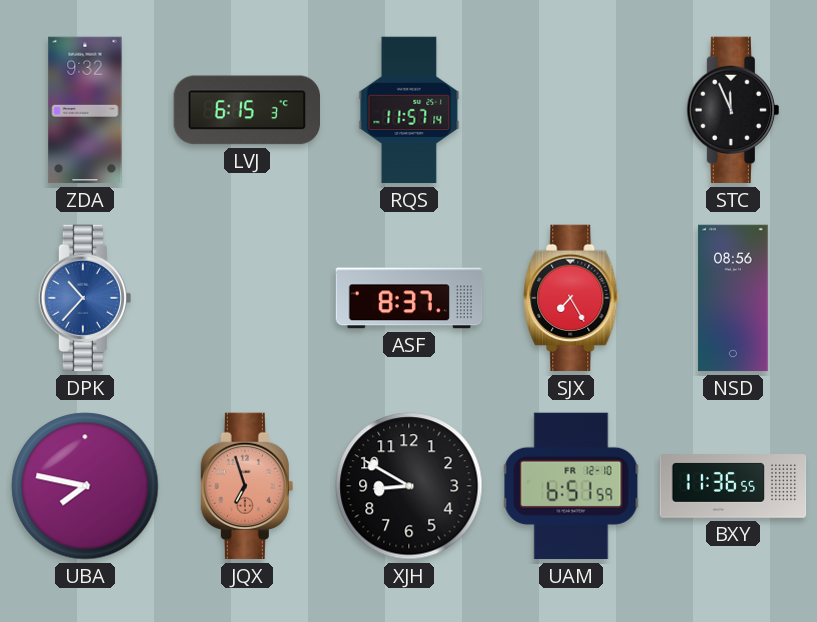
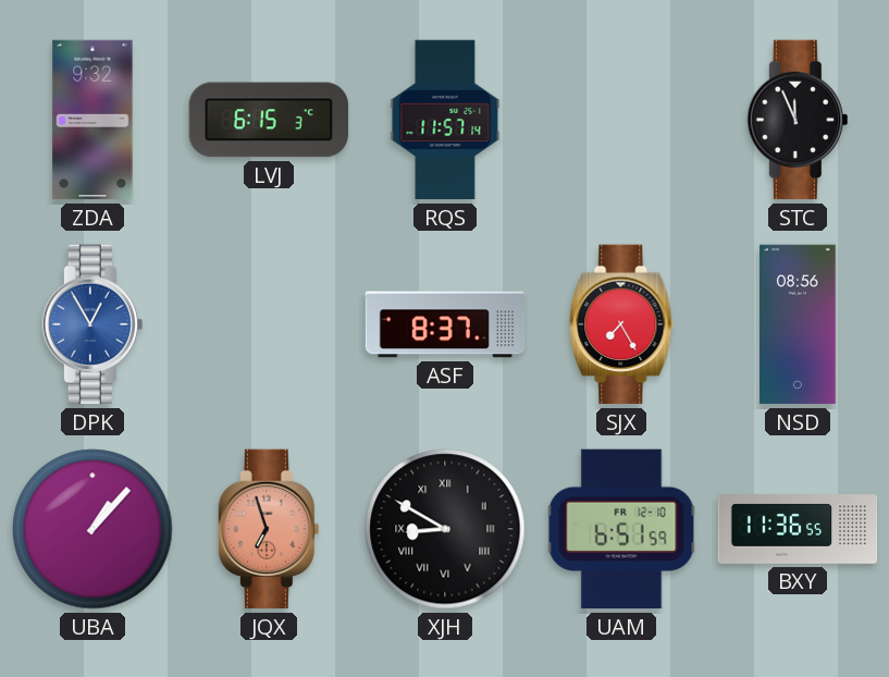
DPK: 10:37 -> 12:55
UBA: 7:47 -> 1:07
XJH numerals: Arabic -> Roman
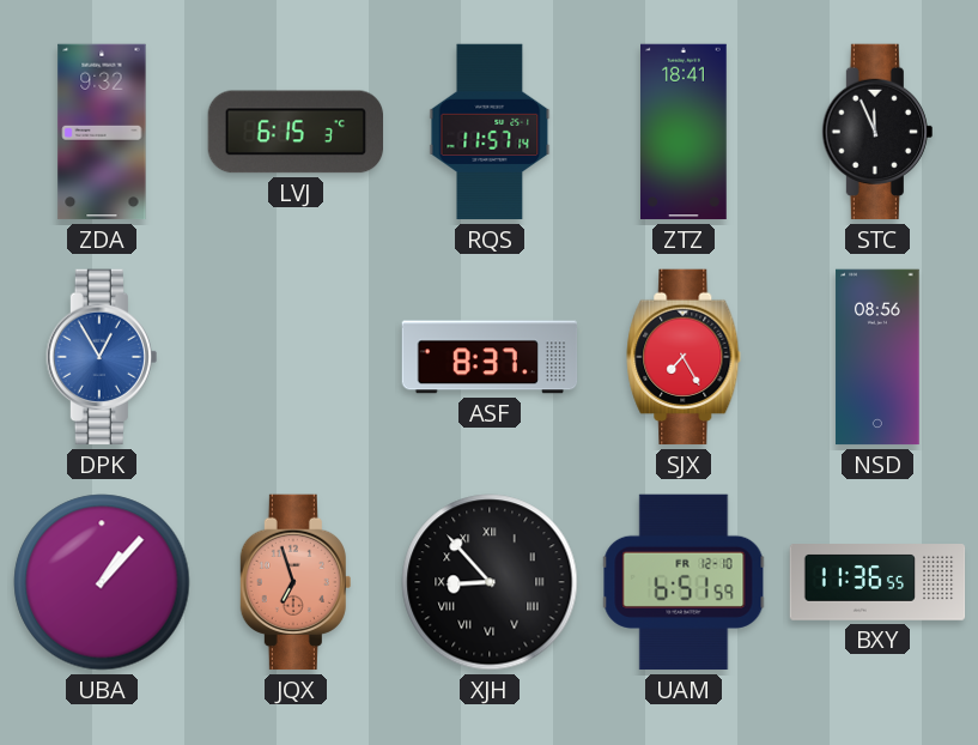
ZTZ: none -> 18:41
XJH: 8:50 -> 8:53
